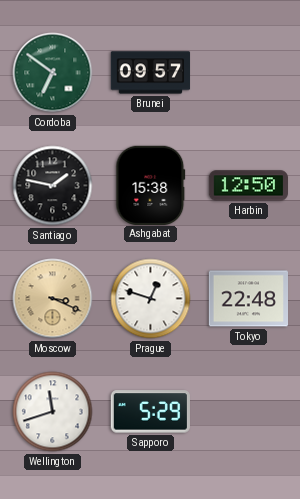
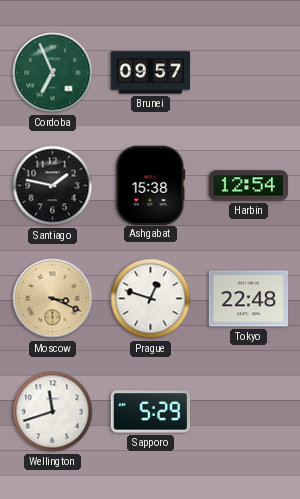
Cordoba: 6:51 -> 6:56
Harbin: 12:50 -> 12:54
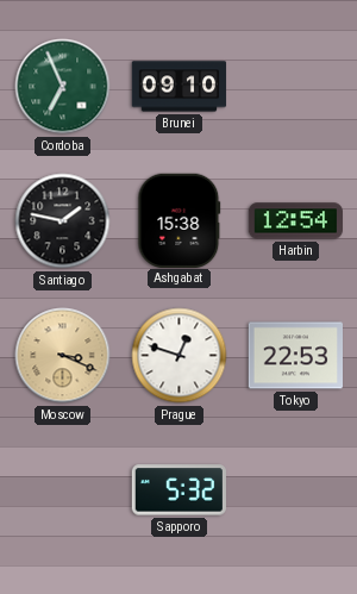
Brunei: 09:57 -> 09:10
Tokyo: 22:48 -> 22:53
Wellington: 11:42 -> none
Sapporo: 5:29 -> 5:32
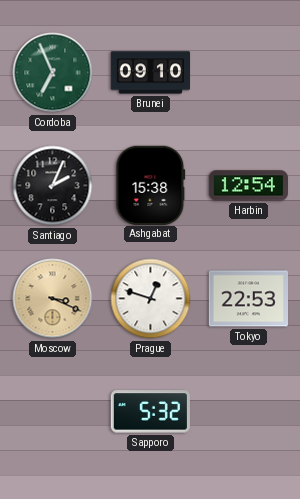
Santiago: 1:47 -> 2:04
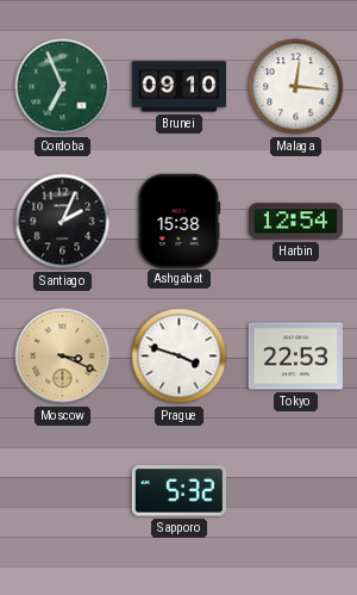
Malaga: none -> 12:16
Prague: 12:48 -> 3:48
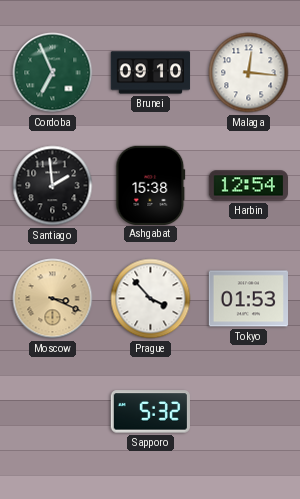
Santiago: 2:04 -> 1:59
Prague: 3:48 -> 3:53
Tokyo: 22:53 -> 01:53
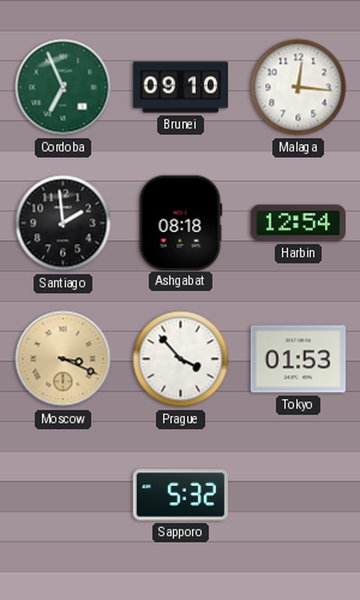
Ashgabat: 15:38 -> 08:18
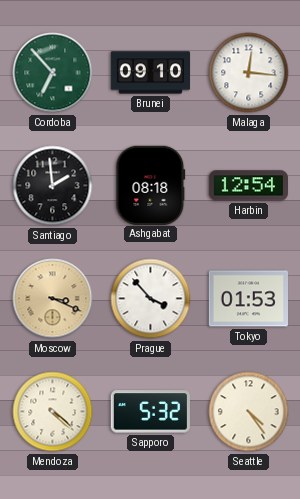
Cordoba: 6:56 -> 6:53
Mendoza: none -> 4:22
Seattle: none -> 4:24
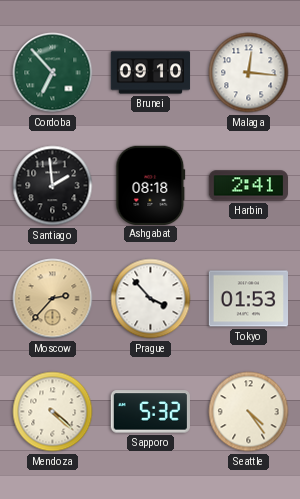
Harbin: 12:54 -> 2:41
Moscow: 3:19 -> 2:37
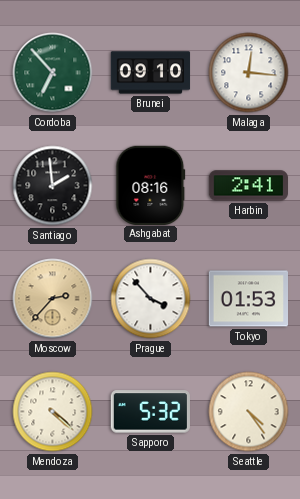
Ashgabat: 08:18 -> 08:16
